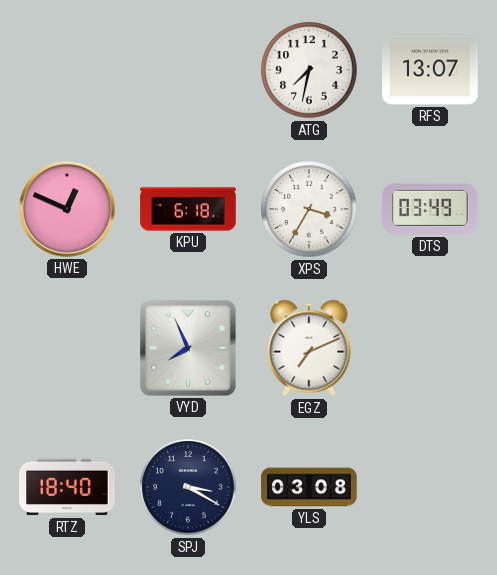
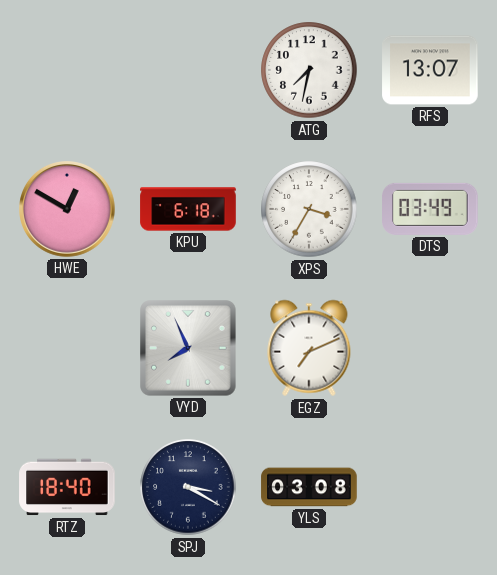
HWE: 12:49 -> 12:50
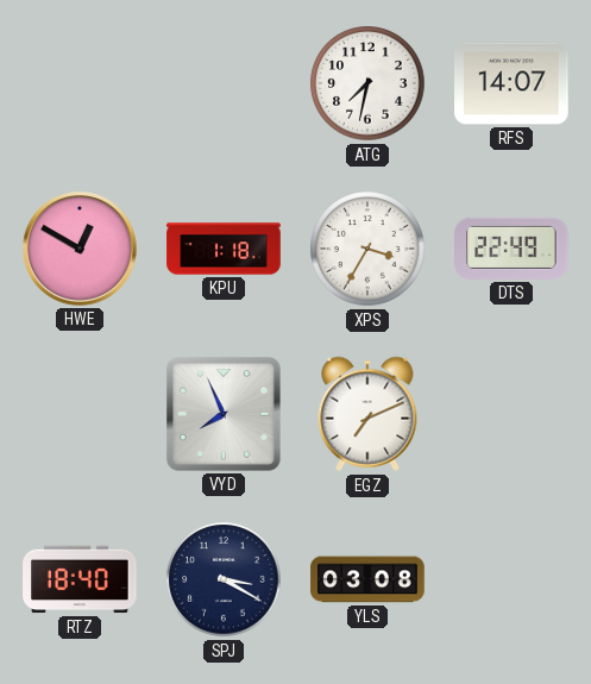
RFS: 13:07 -> 14:07
KPU: 6:18 -> 1:18
DTS: 03:49 -> 22:49
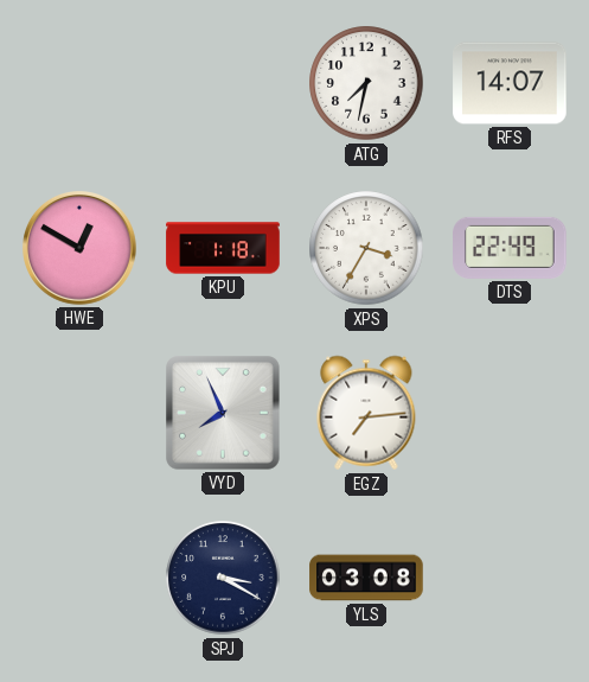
EGZ: 7:11 -> 7:14
RTZ: 18:40 -> none
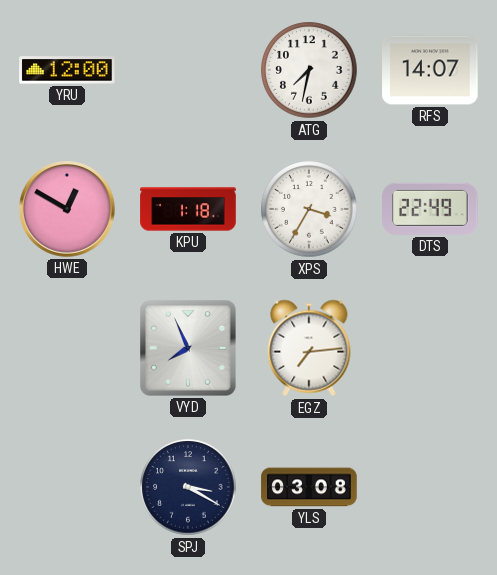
YRU: none -> 12:00
